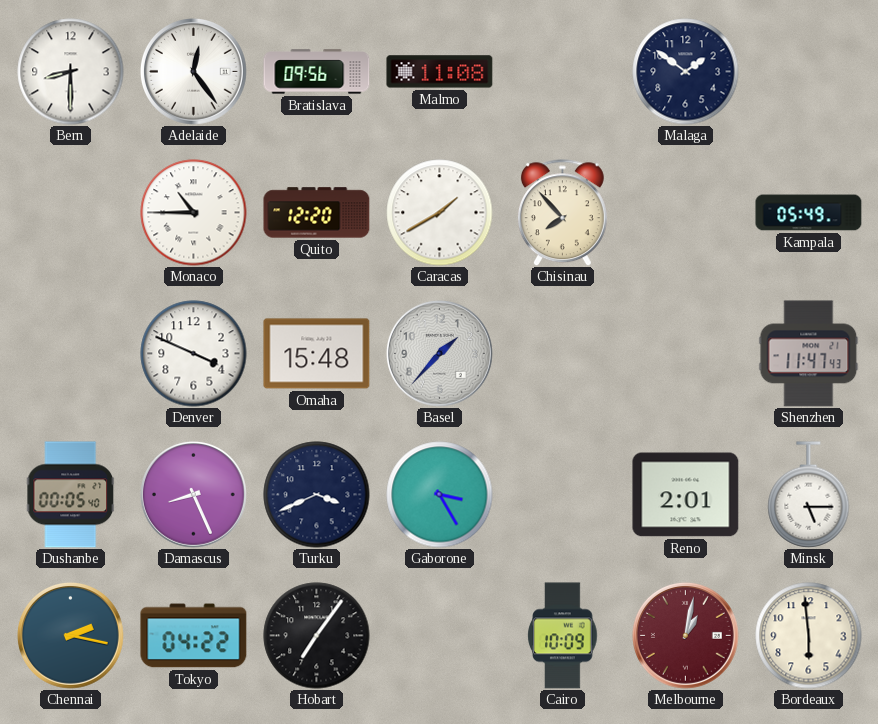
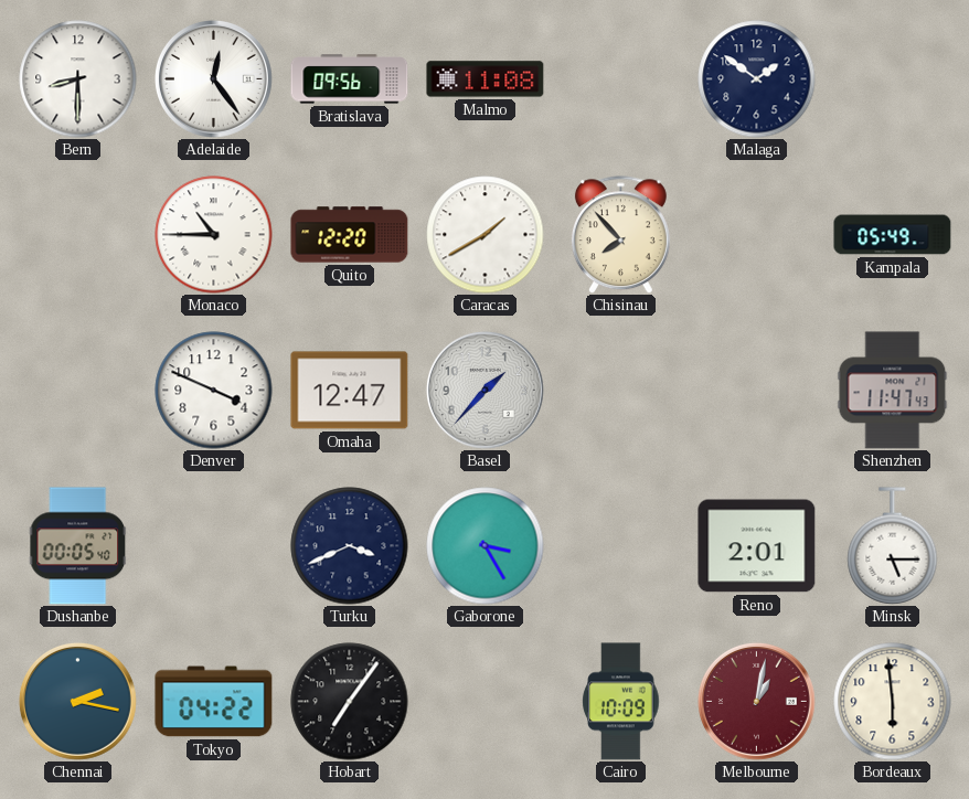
Omaha: 15:48 -> 12:47
Damascus: 8:26 -> none
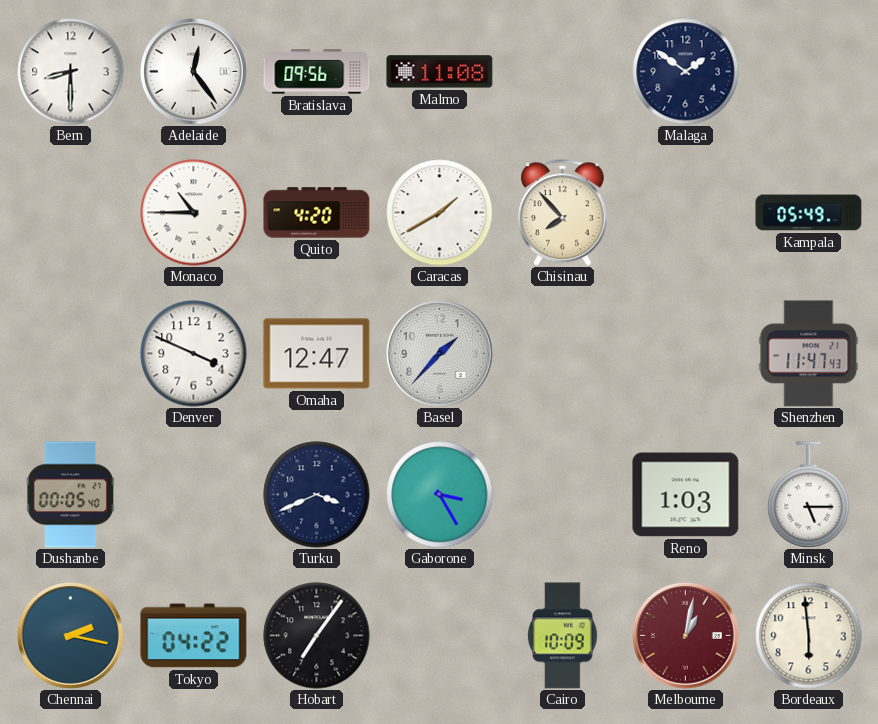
Quito: 12:20 -> 4:20
Reno: 2:01 -> 1:03
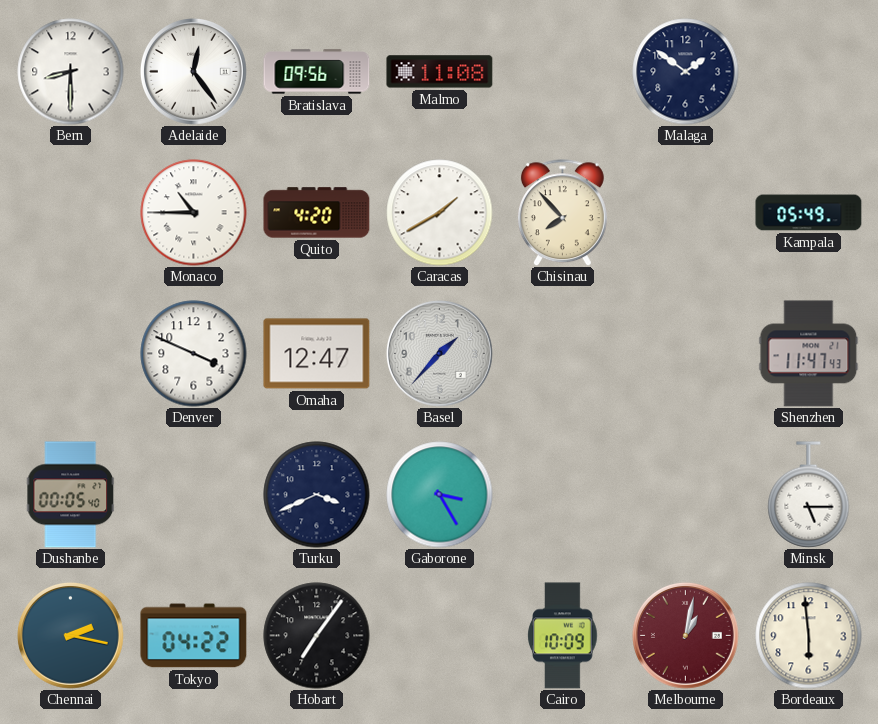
Reno: 1:03 -> none
